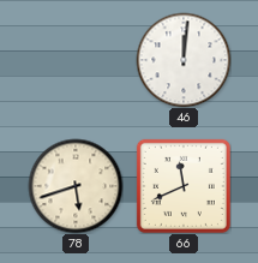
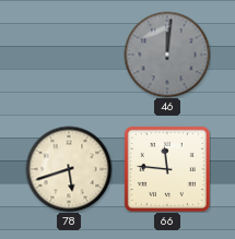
46 dial: white -> grey
66: 11:41 -> 11:46
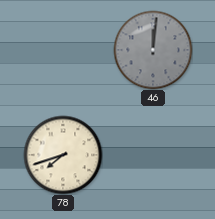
78: 5:42 -> 7:42
66: 11:46 -> none
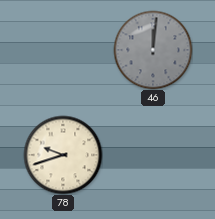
78: 7:42 -> 9:42
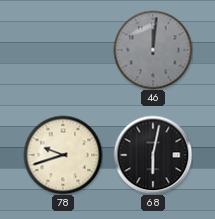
68: none -> 6:02
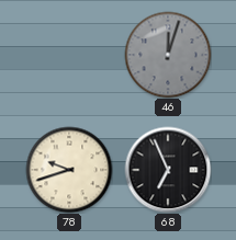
46: 12:01 -> 12:03
68: 6:02 -> 6:56
